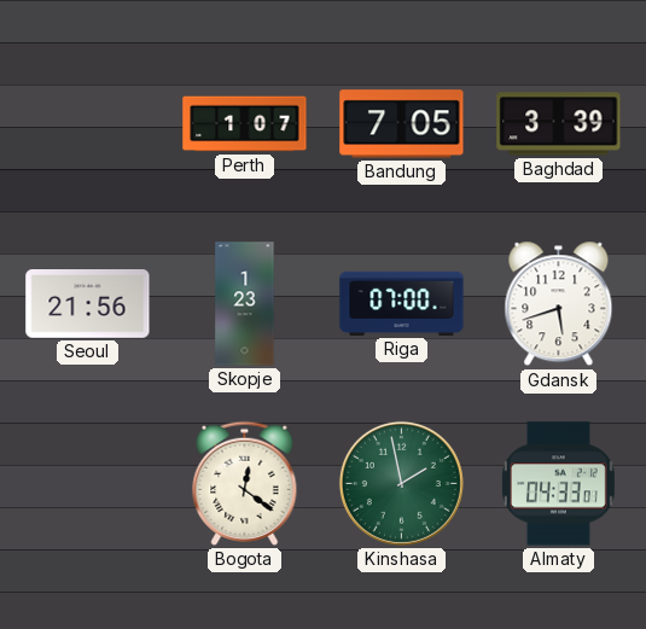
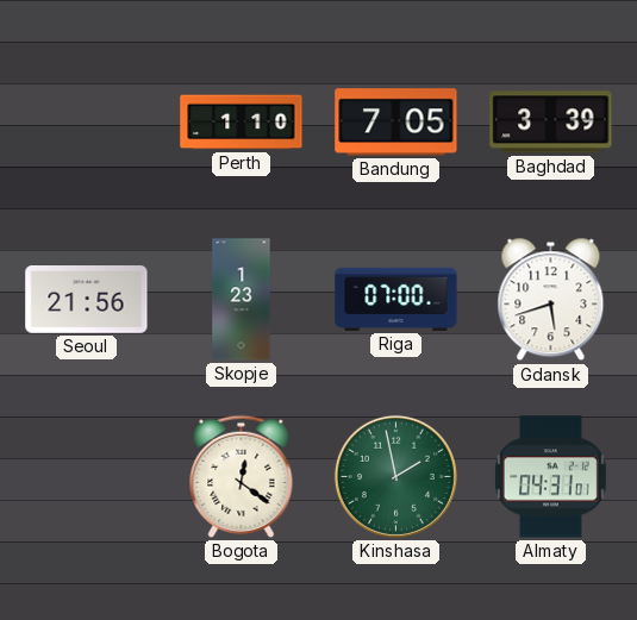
Perth: 1:07 -> 1:10
Almaty: 04:33 -> 04:31
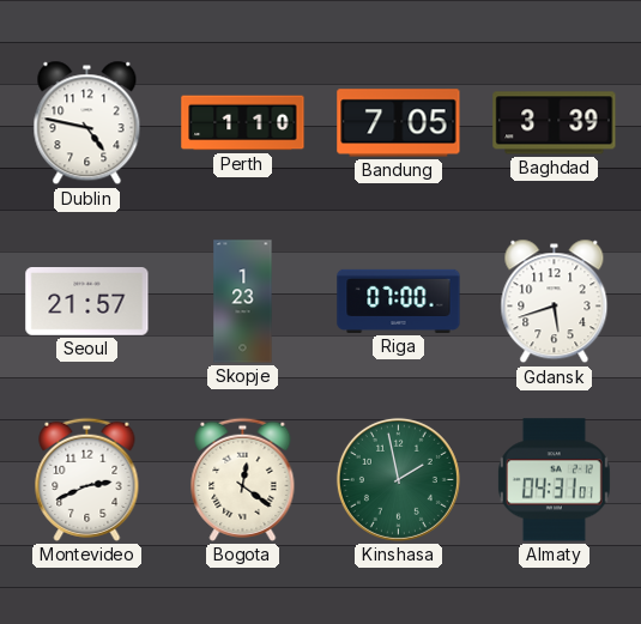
Dublin: none -> 4:47
Seoul: 21:56 -> 21:57
Montevideo: none -> 2:41
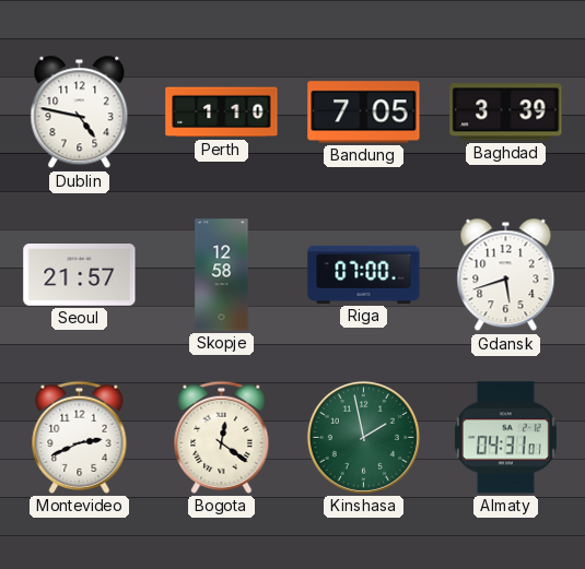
Skopje: 1:23 -> 12:58
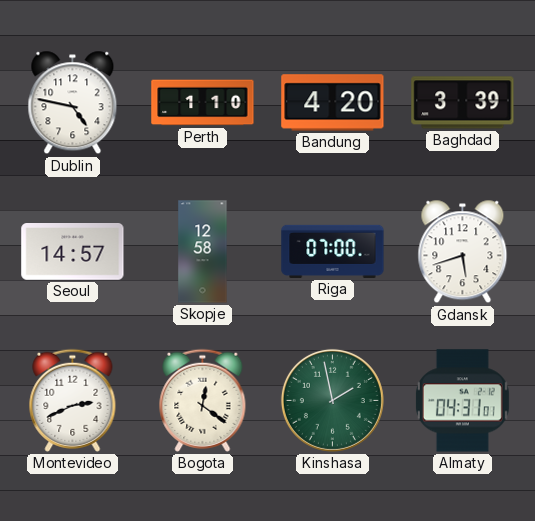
Bandung: 7:05 -> 4:20
Seoul: 21:57 -> 14:57
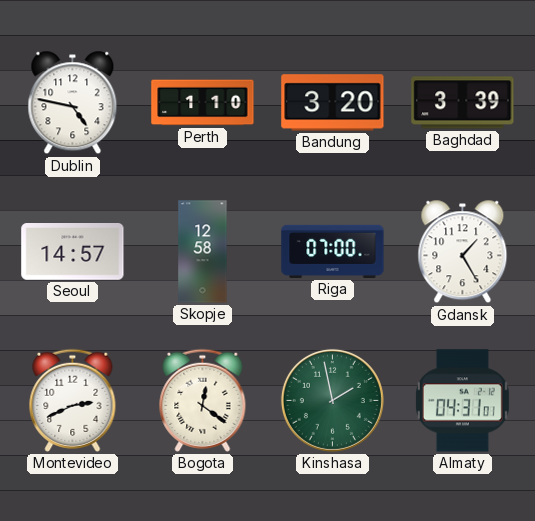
Bandung: 4:20 -> 3:20
Gdansk: 5:42 -> 1:25
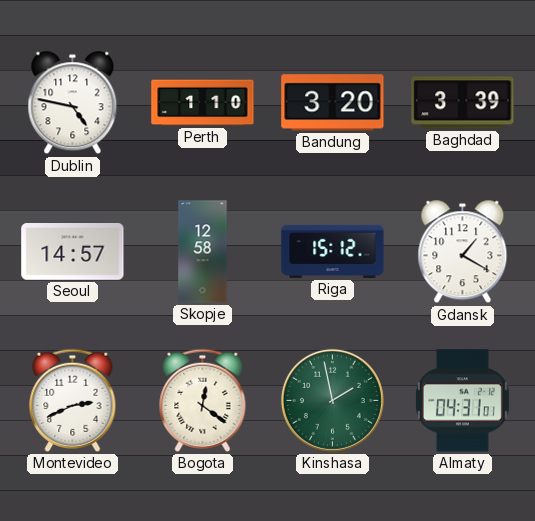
Riga: 07:00 -> 15:12
Gdansk: 1:25 -> 1:20
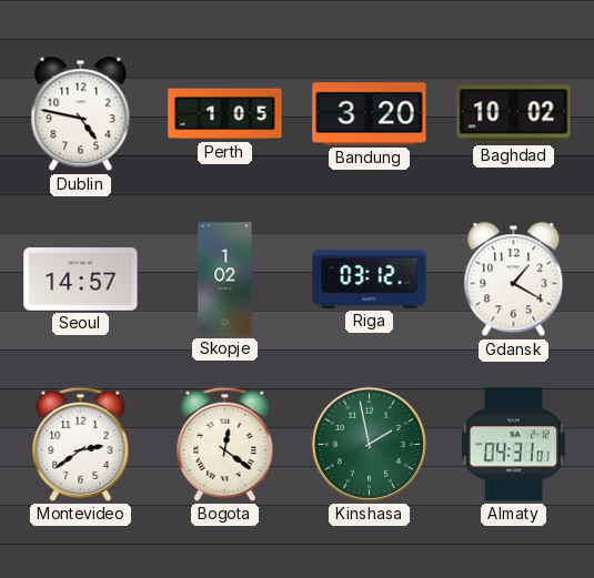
Perth: 1:10 -> 1:05
Baghdad: 3:39 -> 10:02
Skopje: 12:58 -> 1:02
Riga: 15:12 -> 03:12
Montevideo: 2:41 -> 2:39
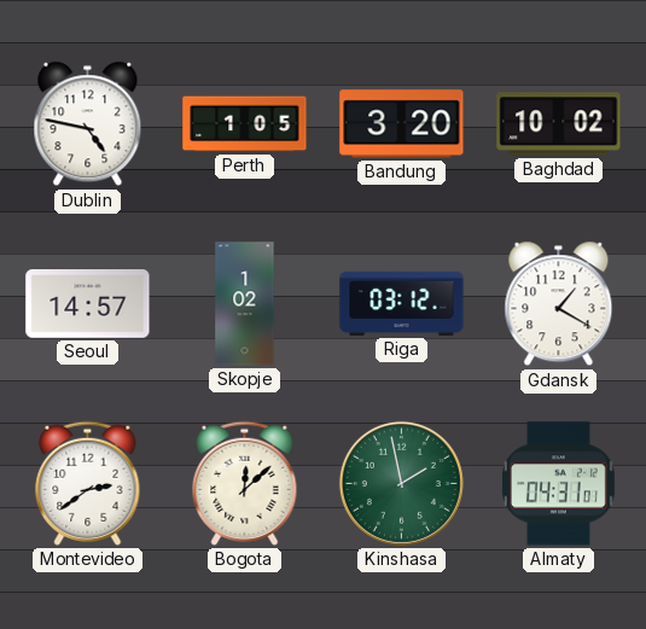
Bogota: 12:21 -> 12:08
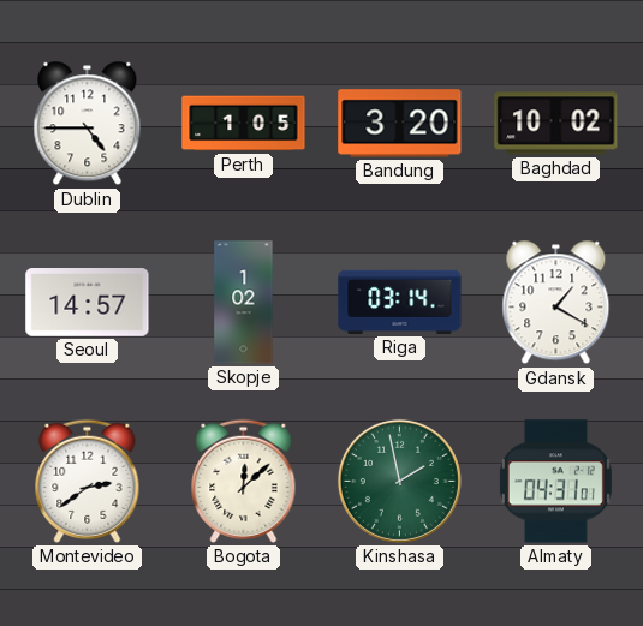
Dublin: 4:47 -> 4:45
Riga: 03:12 -> 03:14
